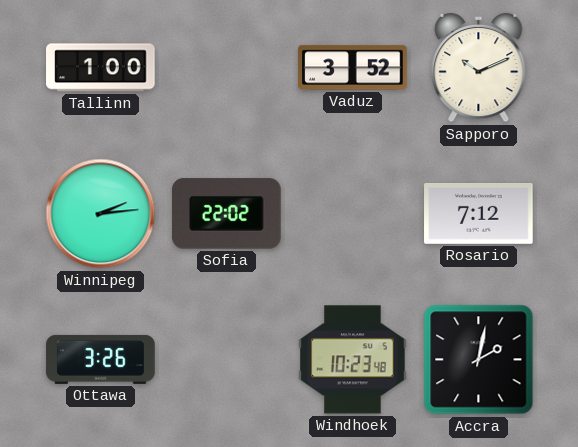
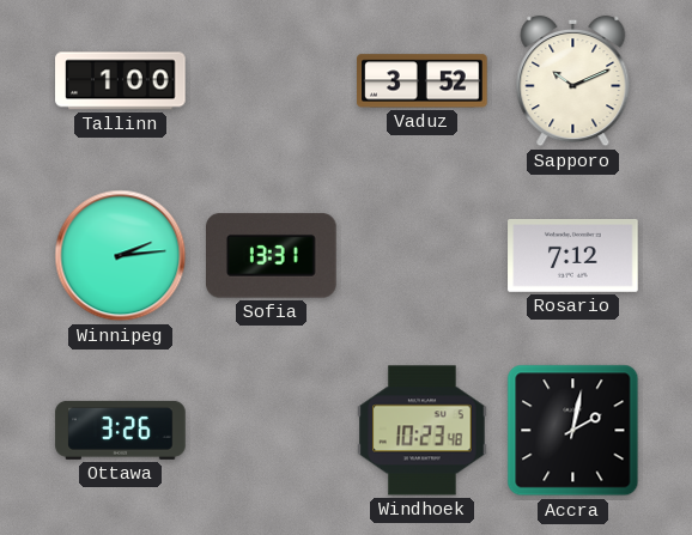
Sofia: 22:02 -> 13:31
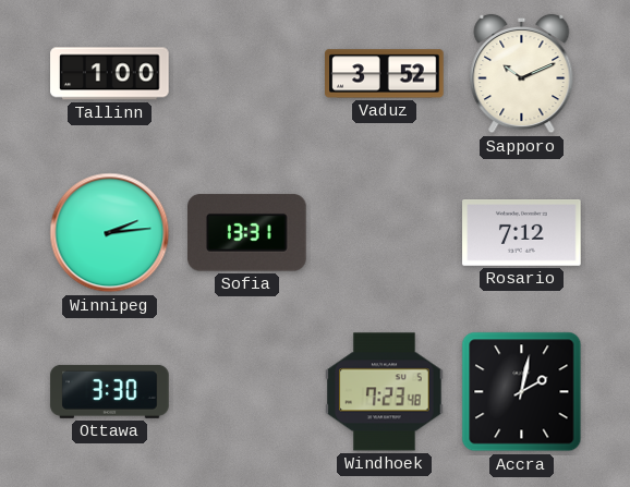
Ottawa: 3:26 -> 3:30
Windhoek: 10:23 -> 7:23
